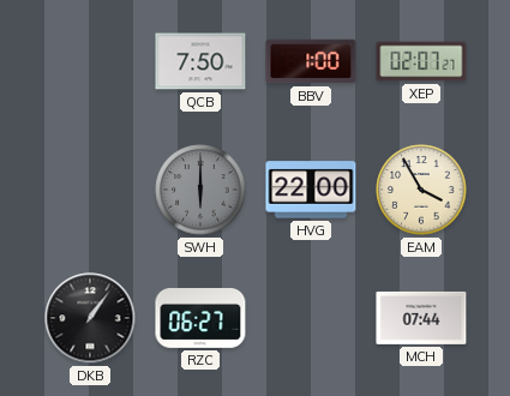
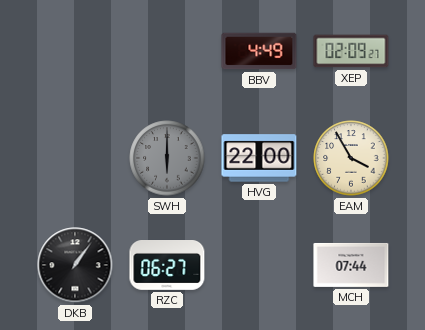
QCB: 7:50 -> none
BBV: 1:00 -> 4:49
XEP: 02:07 -> 02:09
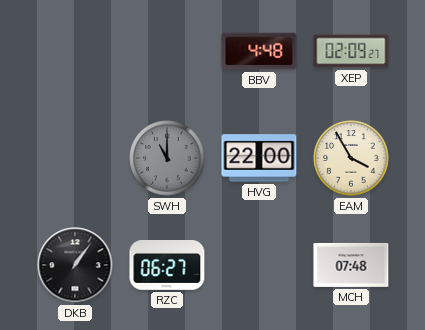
BBV: 4:49 -> 4:48
SWH: 6:00 -> 11:00
MCH: 07:44 -> 07:48
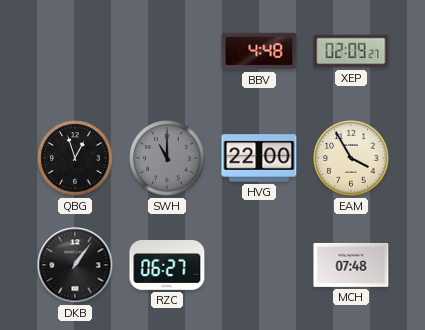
QBG: none -> 12:57
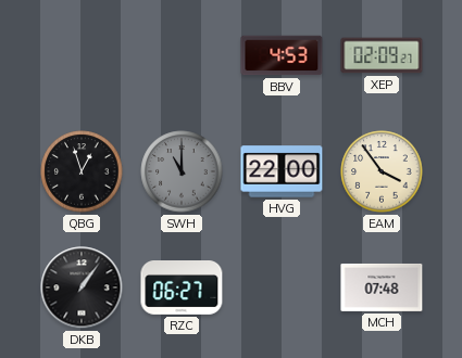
BBV: 4:48 -> 4:53
EAM: 3:55 -> 3:54
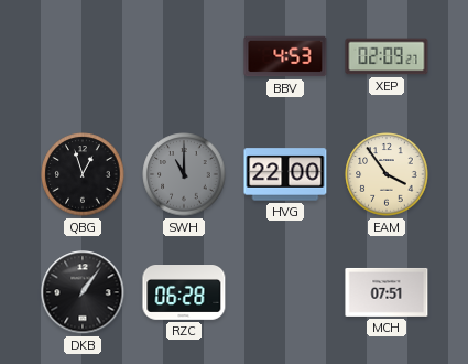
RZC: 06:27 -> 06:28
MCH: 07:48 -> 07:51
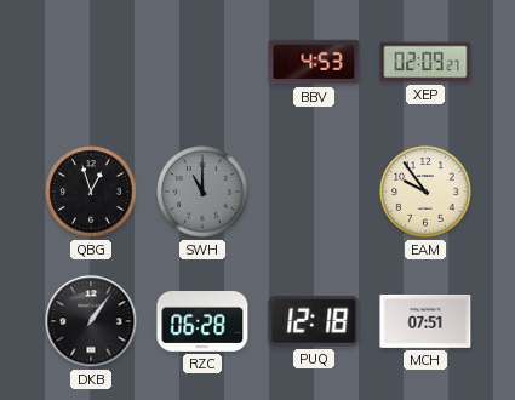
HVG: 22:00 -> none
EAM: 3:54 -> 9:54
PUQ: none -> 12:18
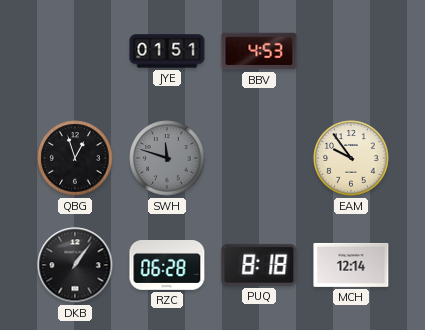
JYE: none -> 01:51
XEP: 02:09 -> none
SWH: 11:00 -> 11:48
PUQ: 12:18 -> 8:18
MCH: 07:51 -> 12:14
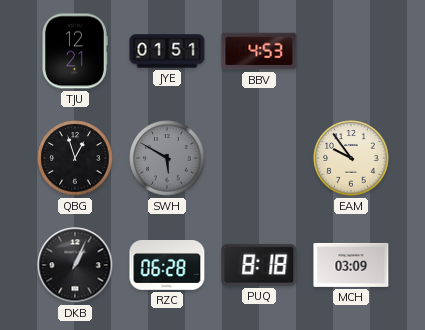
TJU: none -> 12:21
SWH: 11:48 -> 5:50
DKB: 1:06 -> 1:04
MCH: 12:14 -> 03:09
